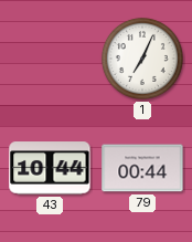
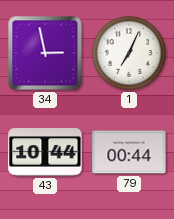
34: none -> 2:58
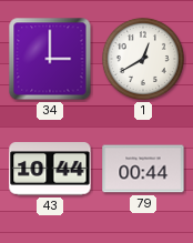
34: 2:58 -> 3:00
1: 7:04 -> 12:40
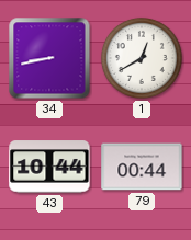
34: 3:00 -> 8:43
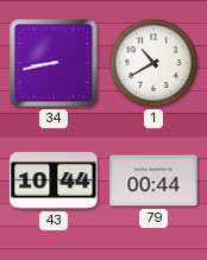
1: 12:40 -> 10:40
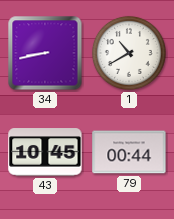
43: 10:44 -> 10:45
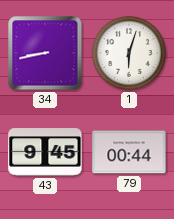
1: 10:40 -> 6:03
43: 10:45 -> 9:45
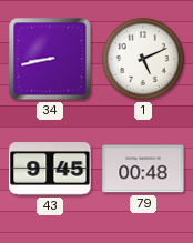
1: 6:03 -> 5:11
79: 00:44 -> 00:48
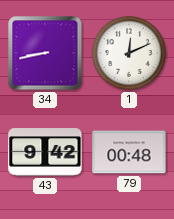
1: 5:11 -> 12:11
43: 9:45 -> 9:42
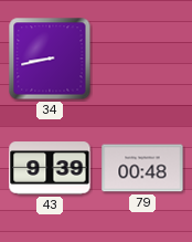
1: 12:11 -> none
43: 9:42 -> 9:39
